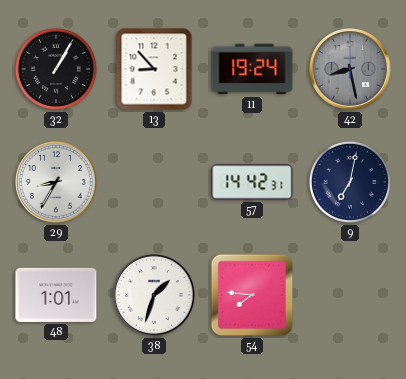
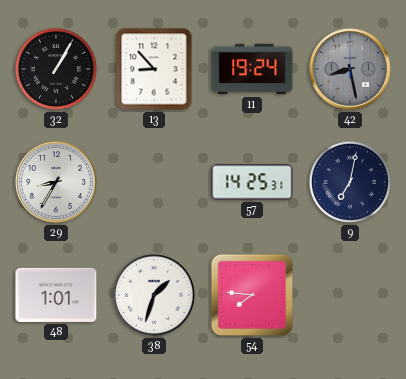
57: 14:42 -> 14:25
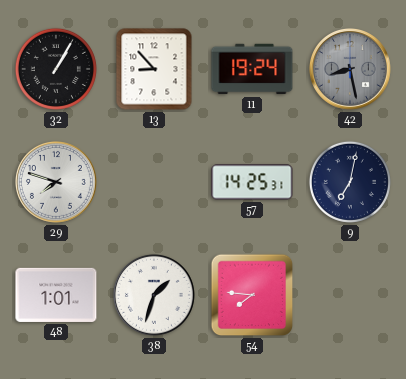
29: 8:35 -> 7:48
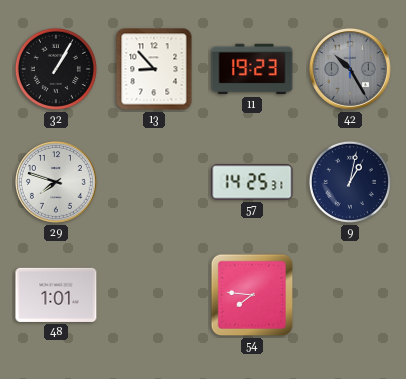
11: 19:24 -> 19:23
42: 8:28 -> 10:25
9: 7:02 -> 1:02
38: 1:33 -> none
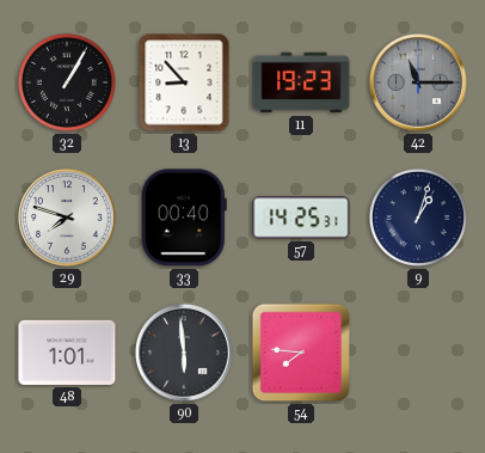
42: 10:25 -> 11:15
33: none -> 00:40
9: 1:02 -> 1:03
90: none -> 5:59
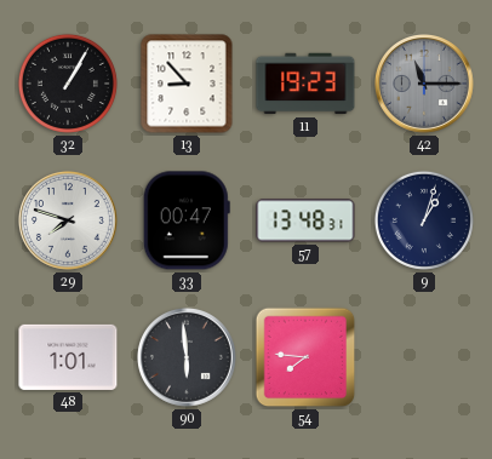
33: 00:40 -> 00:47
57: 14:25 -> 13:48
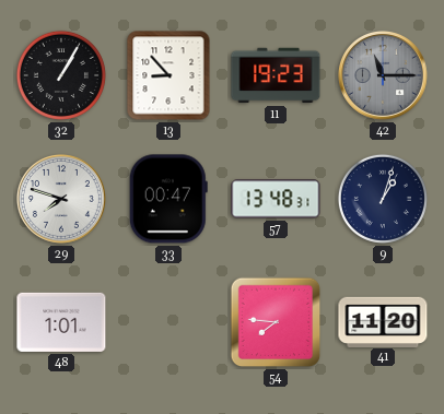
90: 5:59 -> none
41: none -> 11:20
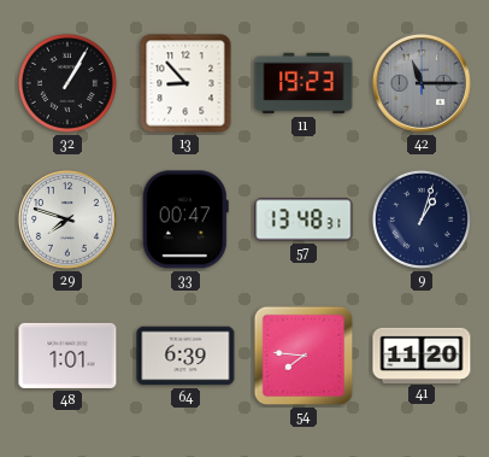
64: none -> 6:39
